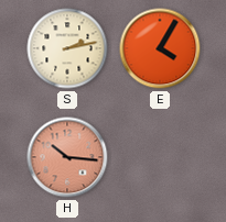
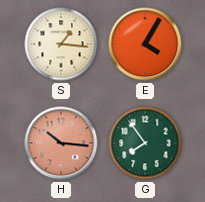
S: 2:13 -> 1:16
G: none -> 7:54
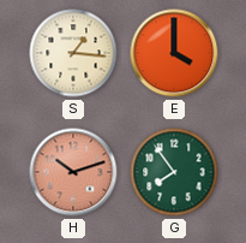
E: 4:05 -> 4:00
H: 10:16 -> 10:12
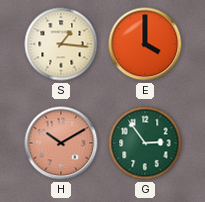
H: 10:12 -> 10:10
G: 7:54 -> 2:54
